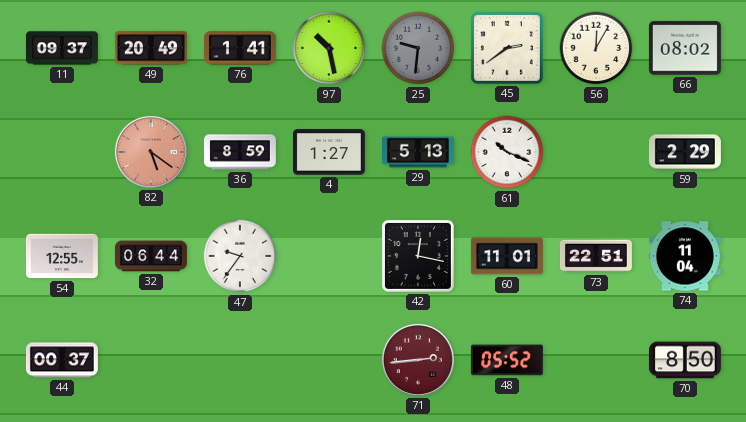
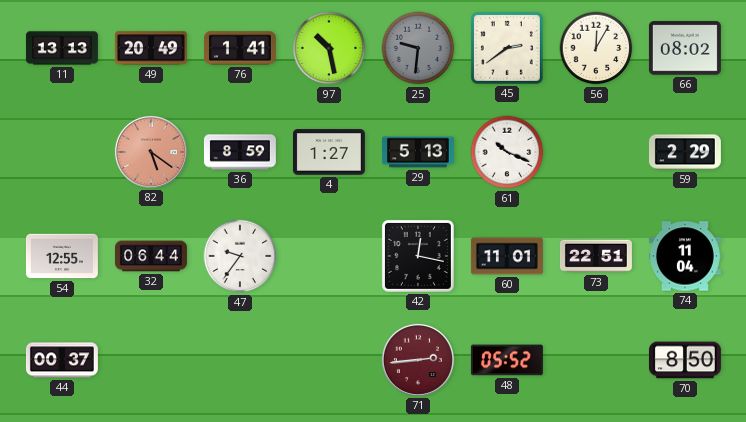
11: 09:37 -> 13:13
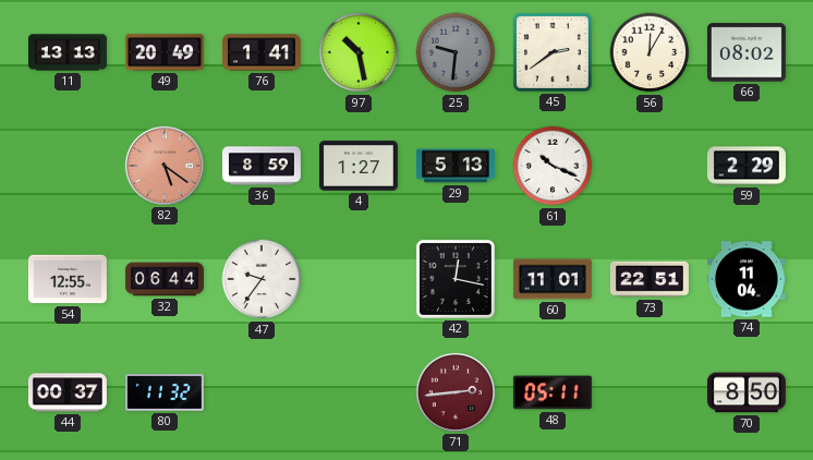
80: none -> 11:32
48: 05:52 -> 05:11
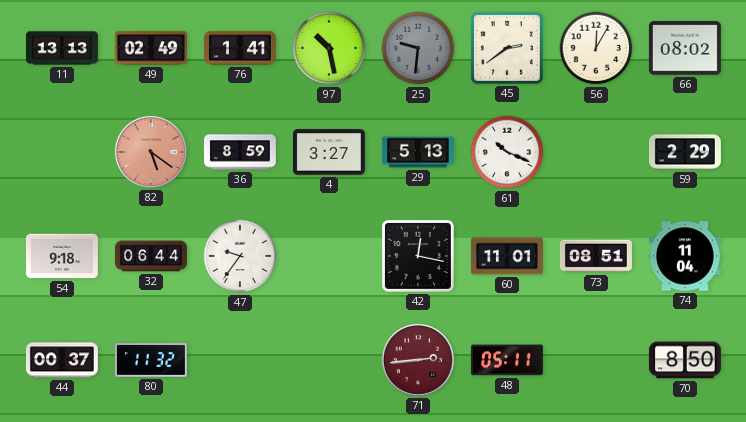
49: 20:49 -> 02:49
4: 1:27 -> 3:27
54: 12:55 -> 9:18
73: 22:51 -> 08:51
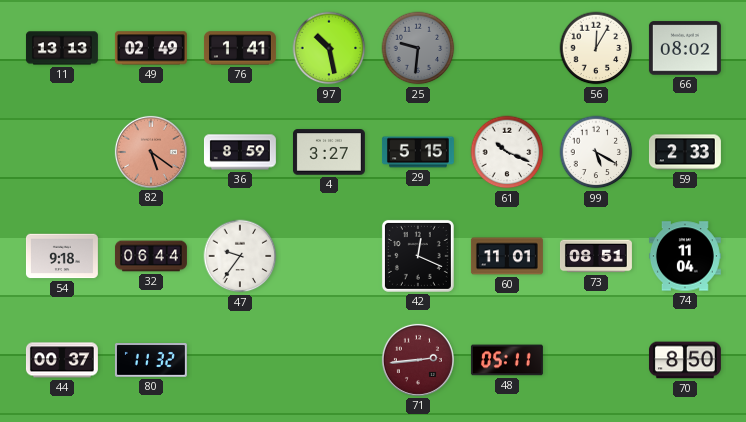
45: 2:39 -> none
29: 5:13 -> 5:15
99: none -> 5:20
59: 2:29 -> 2:33
42: 12:17 -> 12:19
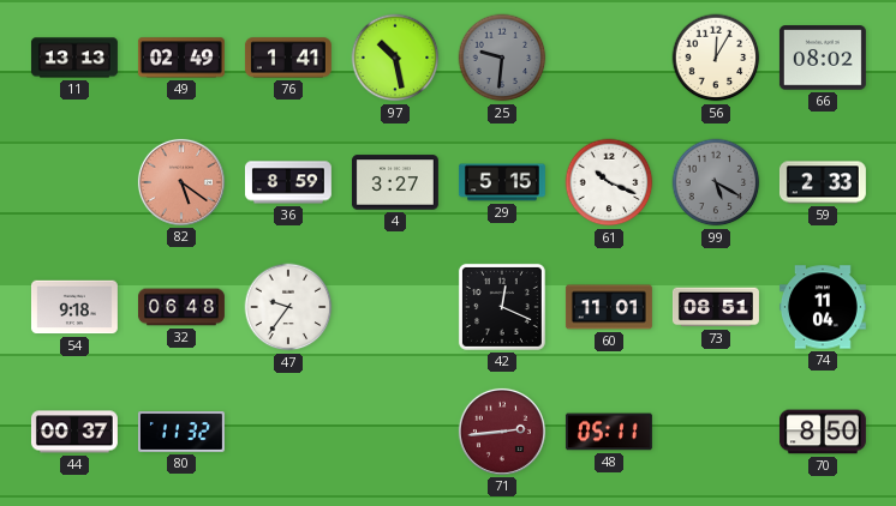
99 dial: white -> grey
32: 06:44 -> 06:48
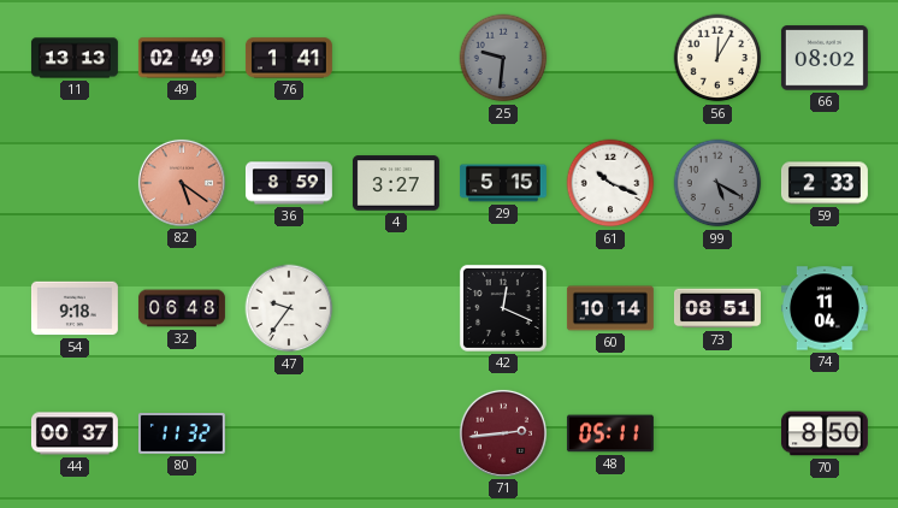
97: 10:28 -> none
60: 11:01 -> 10:14
